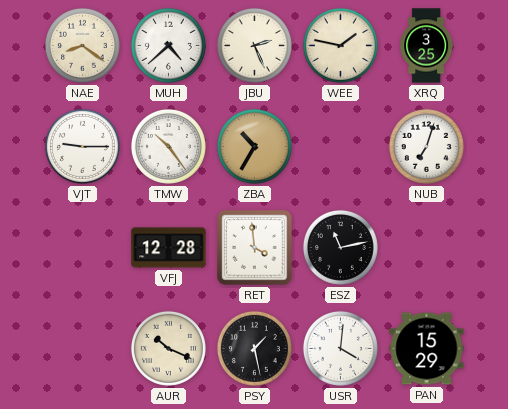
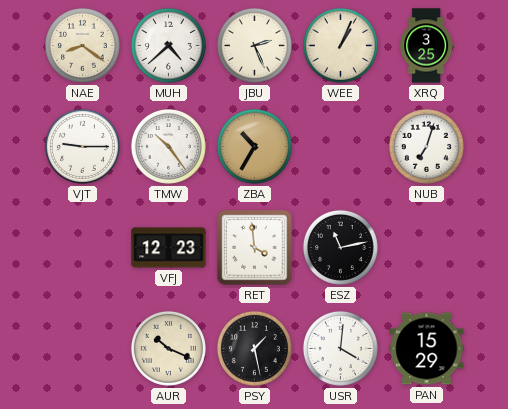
WEE: 1:47 -> 1:04
VFJ: 12:28 -> 12:23
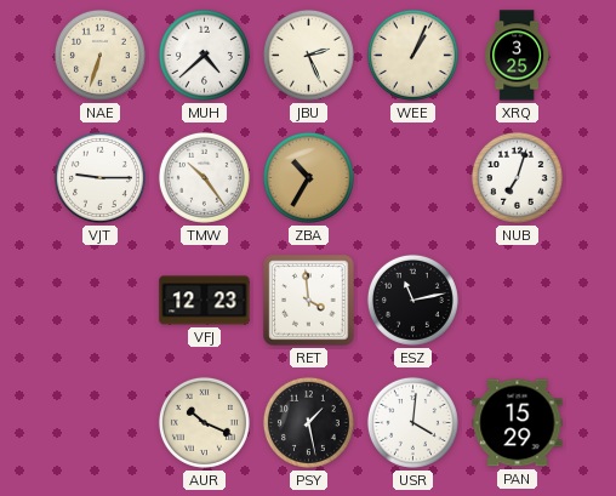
NAE: 8:21 -> 6:33
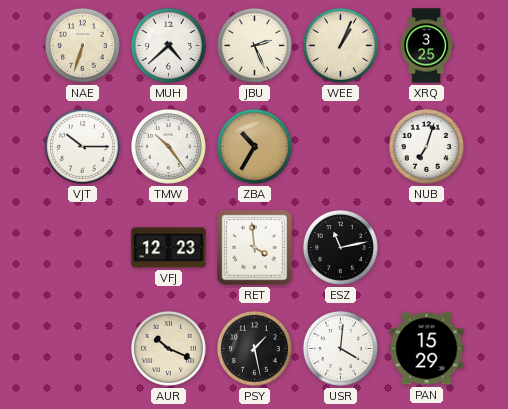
VJT: 9:15 -> 10:15
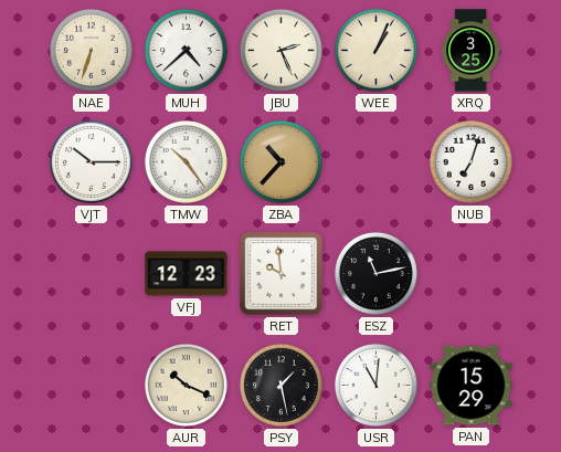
ZBA: 10:35 -> 10:37
RET: 3:59 -> 9:59
USR: 4:01 -> 11:01
